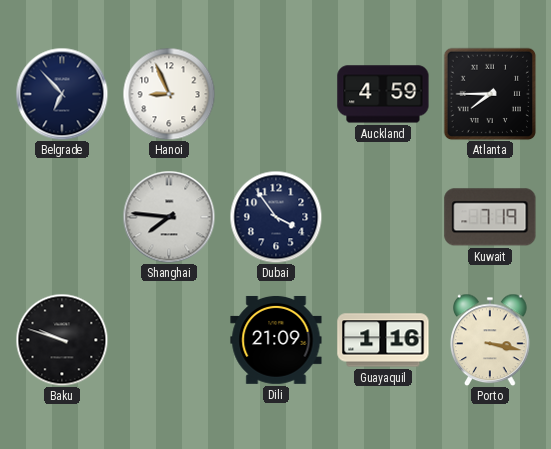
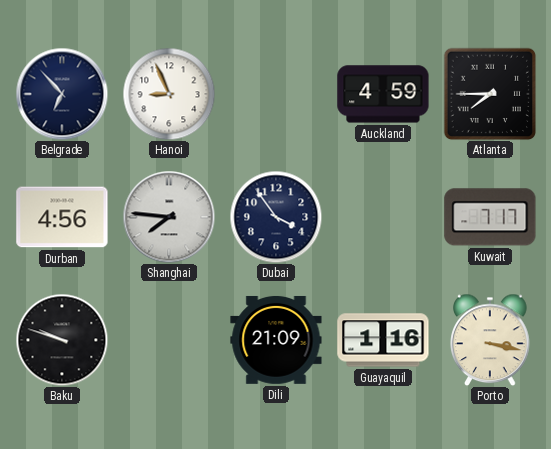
Durban: none -> 4:56
Kuwait: 7:19 -> 7:17
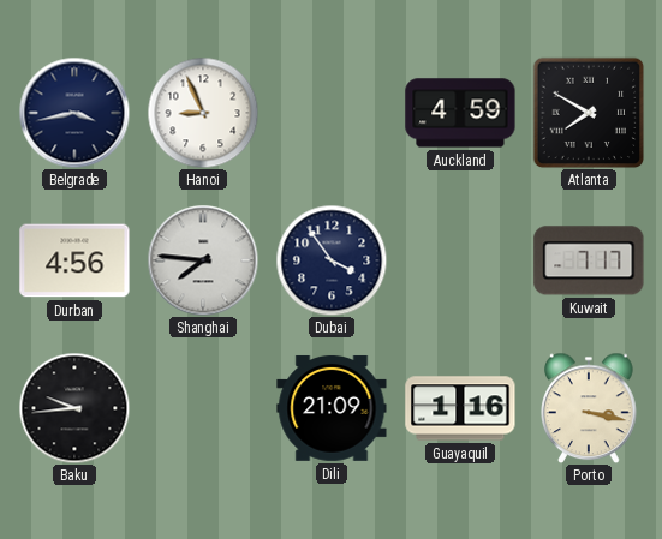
Belgrade: 6:53 -> 3:43
Atlanta: 7:45 -> 7:50
Baku: 9:48 -> 9:44
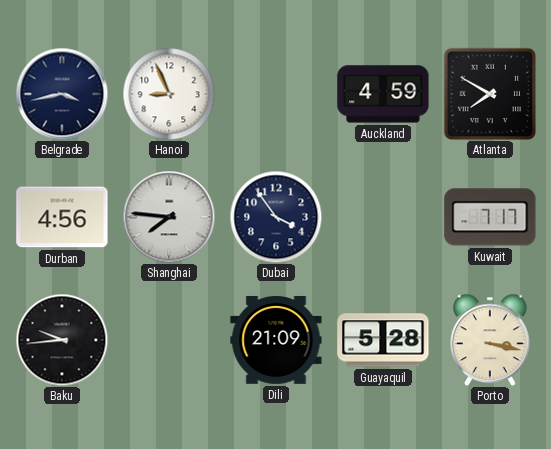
Guayaquil: 1:16 -> 5:28
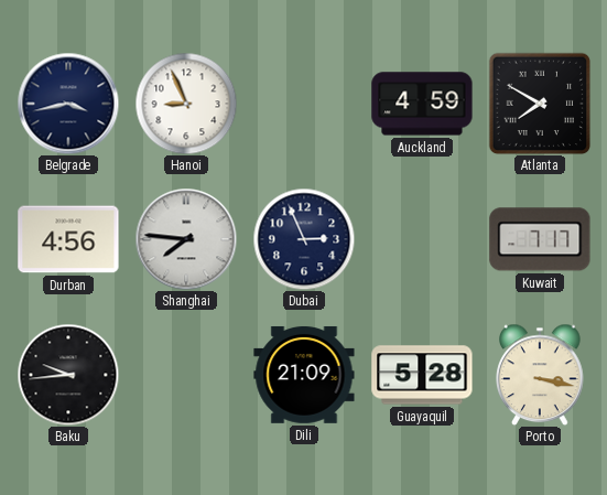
Dubai: 3:54 -> 2:56
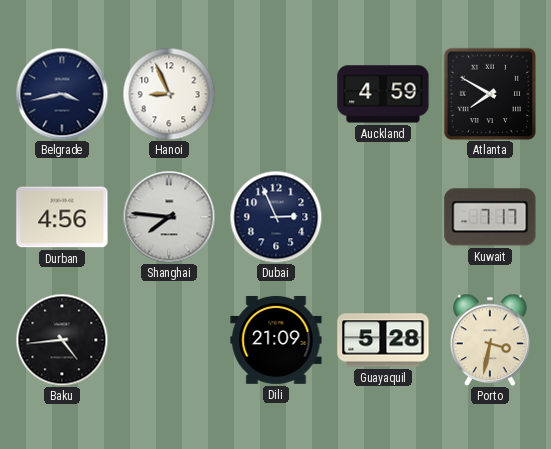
Baku: 9:44 -> 4:44
Porto: 3:17 -> 3:32
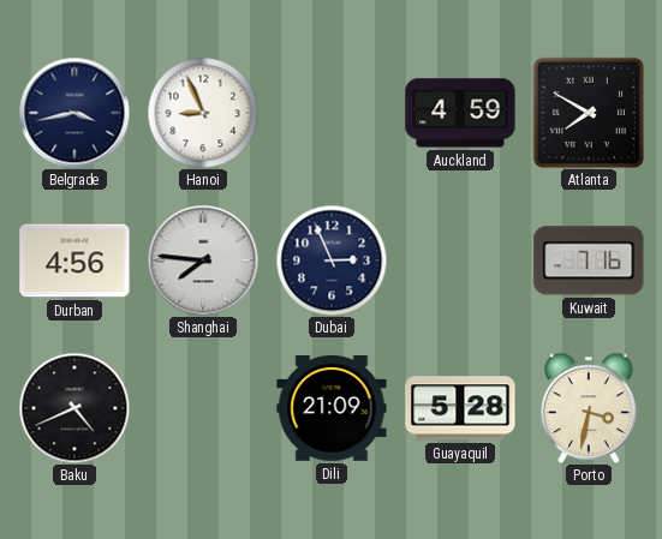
Kuwait: 7:17 -> 7:16
Baku: 4:44 -> 4:41
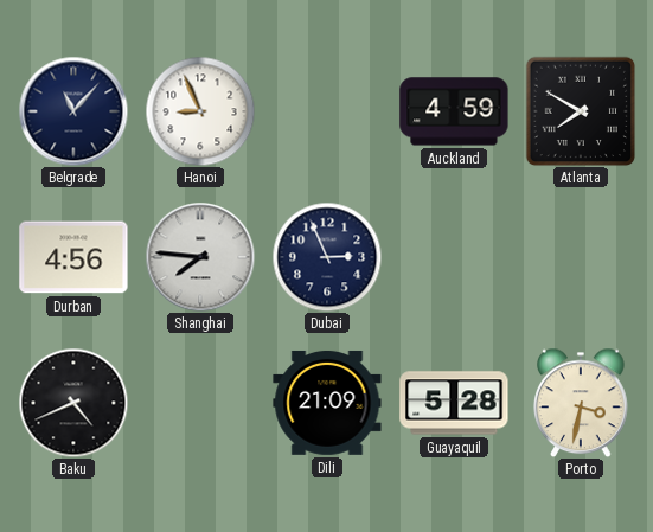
Belgrade: 3:43 -> 11:07
Kuwait: 7:16 -> none
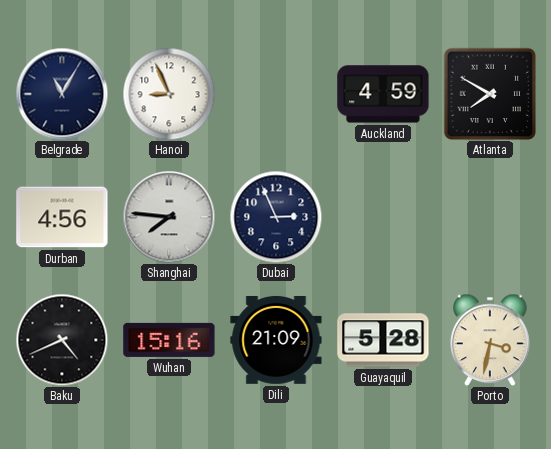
Belgrade: 11:07 -> 11:05
Wuhan: none -> 15:16
